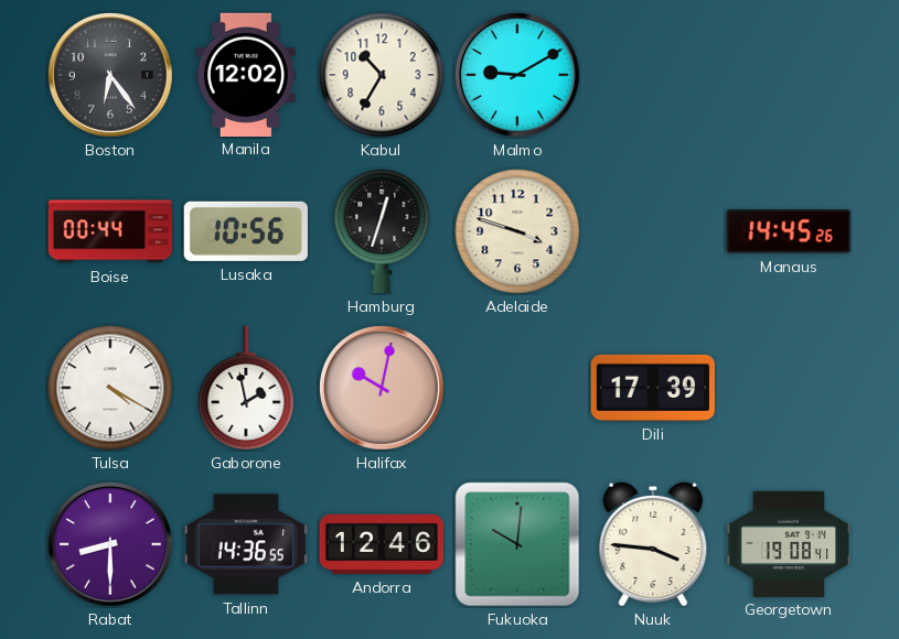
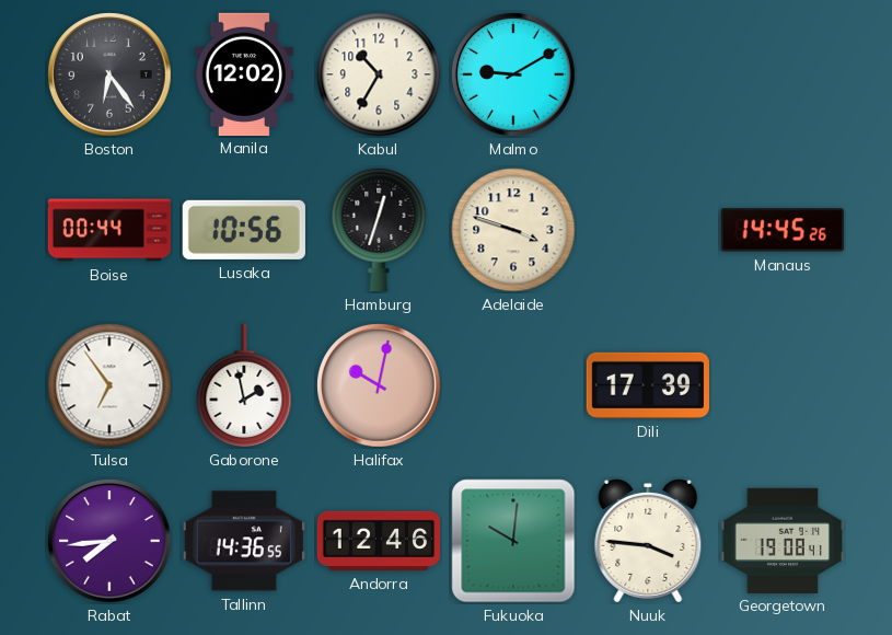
Tulsa: 4:20 -> 6:54
Rabat: 8:30 -> 7:44
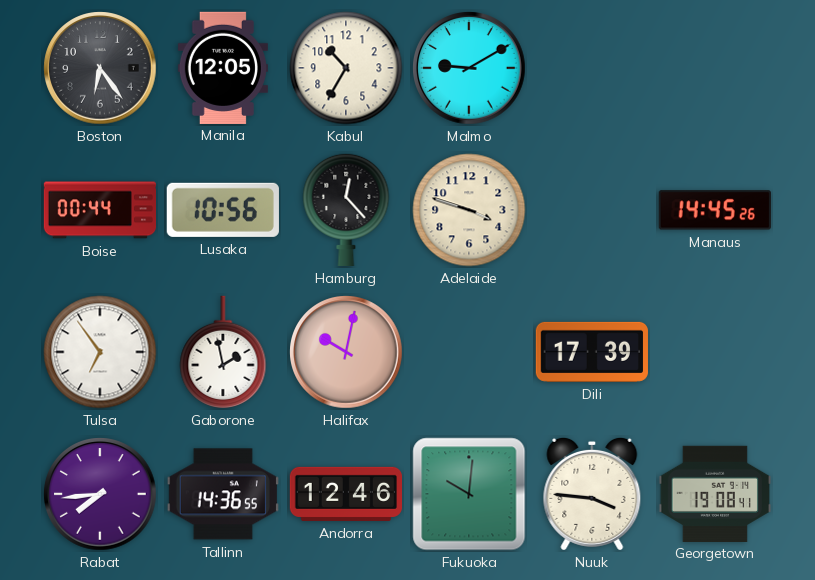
Manila: 12:02 -> 12:05
Hamburg: 12:33 -> 12:23
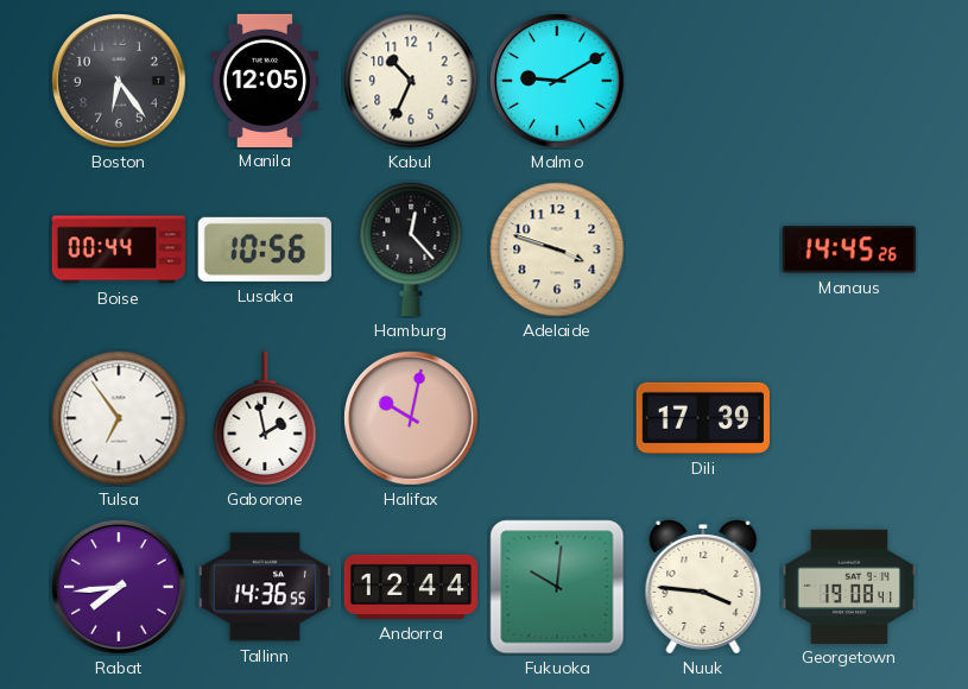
Kabul: 10:35 -> 10:34
Andorra: 12:46 -> 12:44
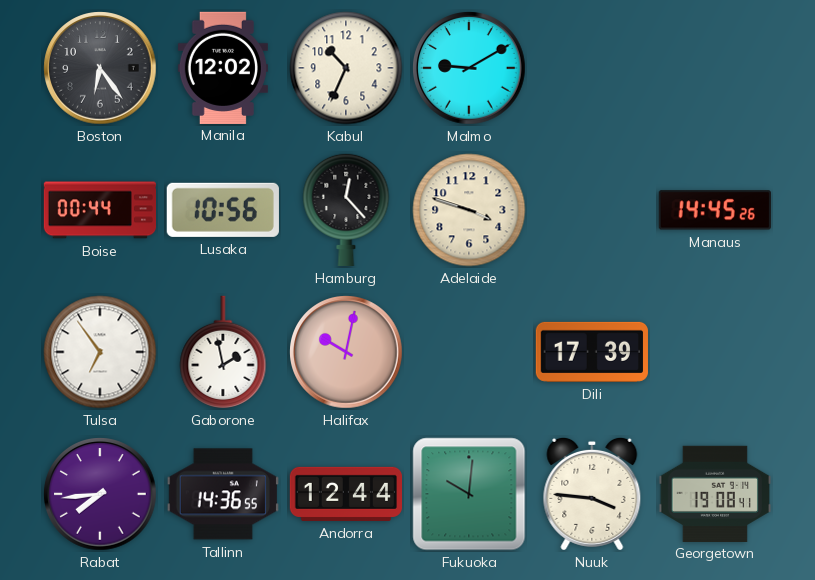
Manila: 12:05 -> 12:02
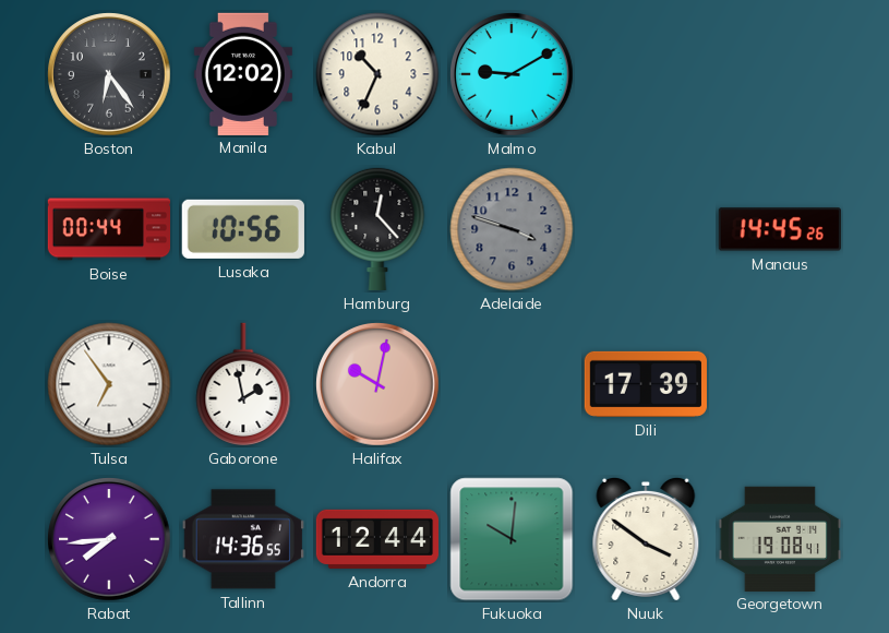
Adelaide dial: cream -> grey
Nuuk: 3:46 -> 3:51
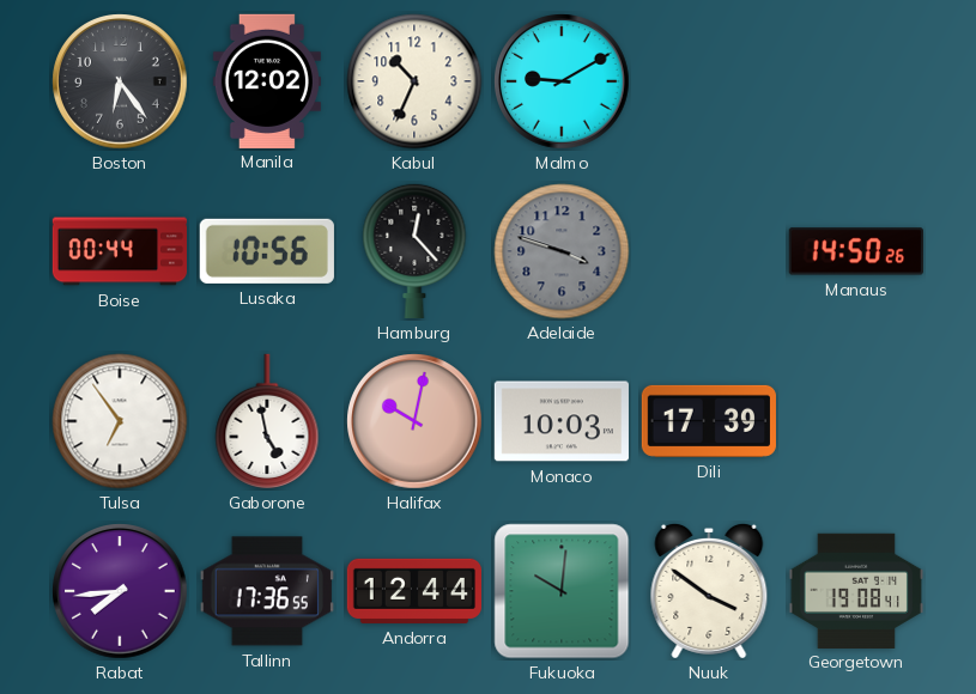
Manaus: 14:45 -> 14:50
Gaborone: 1:58 -> 4:58
Monaco: none -> 10:03
Tallinn: 14:36 -> 17:36
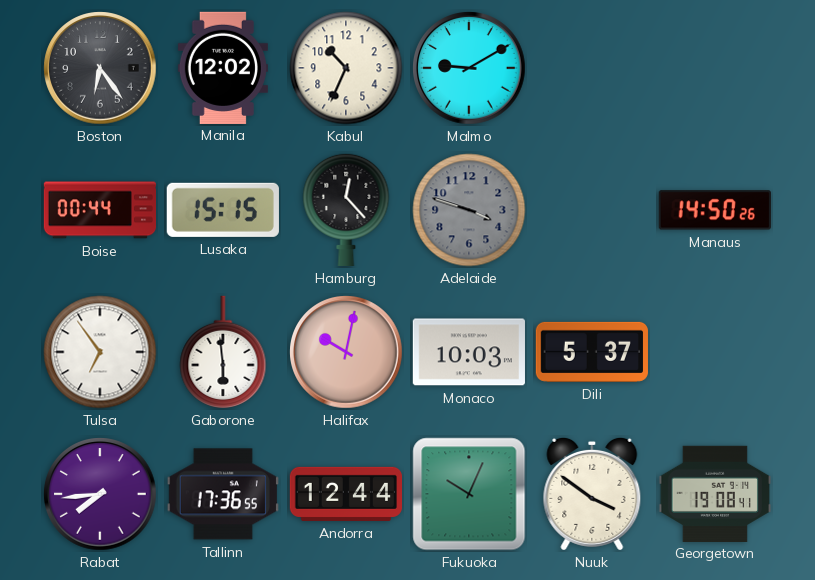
Lusaka: 10:56 -> 15:15
Gaborone: 4:58 -> 5:59
Dili: 17:39 -> 5:37
Fukuoka: 10:01 -> 10:04
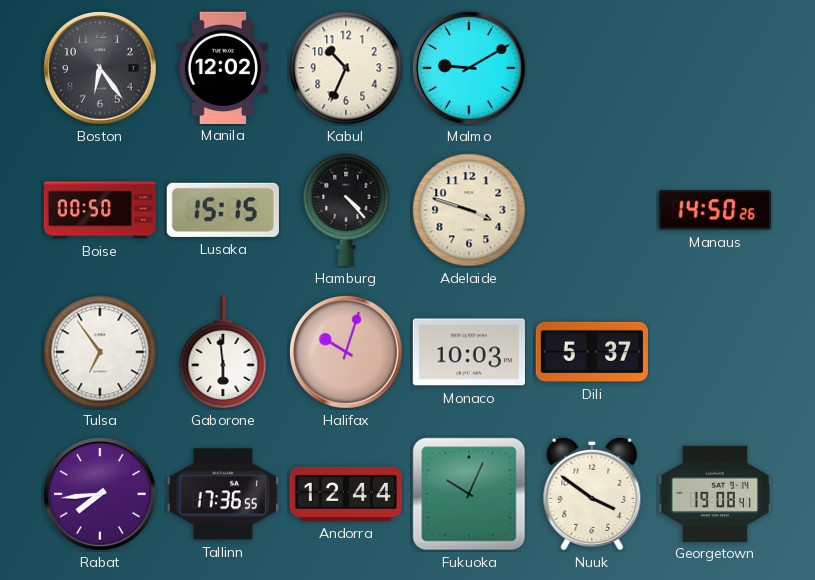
Boise: 00:44 -> 00:50
Hamburg: 12:23 -> 4:23
Adelaide dial: grey -> cream
Halifax: 10:02 -> 10:03
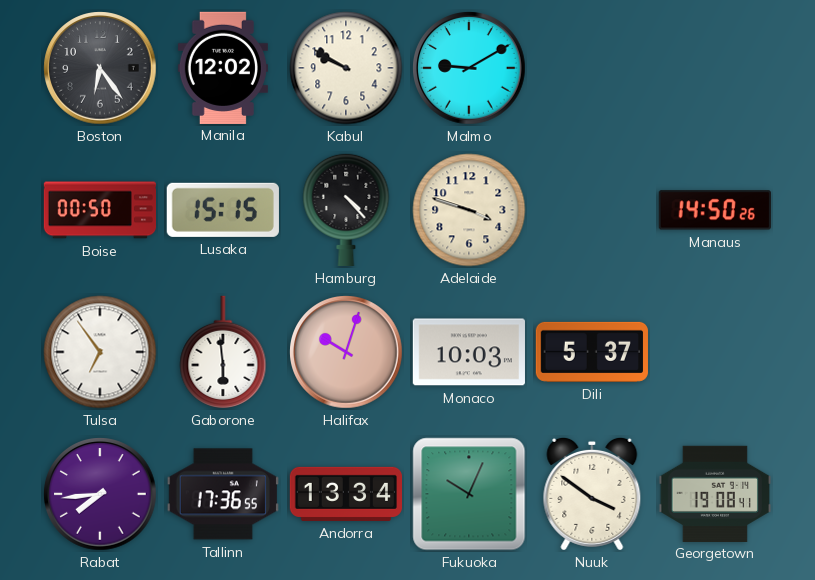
Kabul: 10:34 -> 9:50
Andorra: 12:44 -> 13:34
